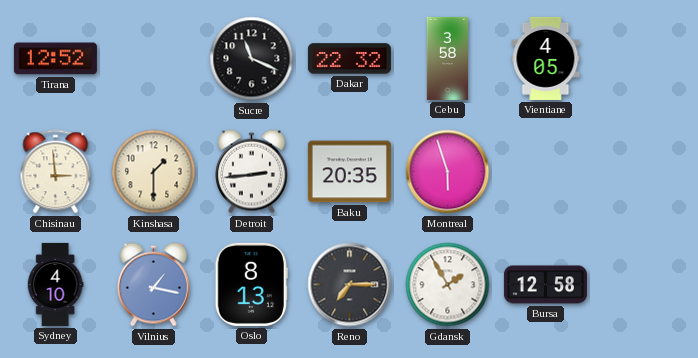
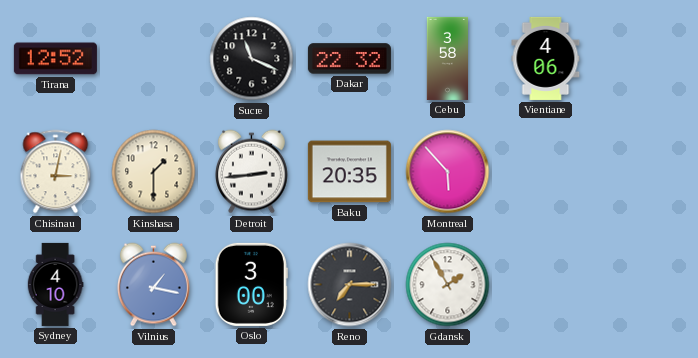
Vientiane: 4:05 -> 4:06
Chisinau: 2:59 -> 3:02
Montreal: 5:57 -> 5:53
Oslo: 8:13 -> 3:00
Bursa: 12:58 -> none
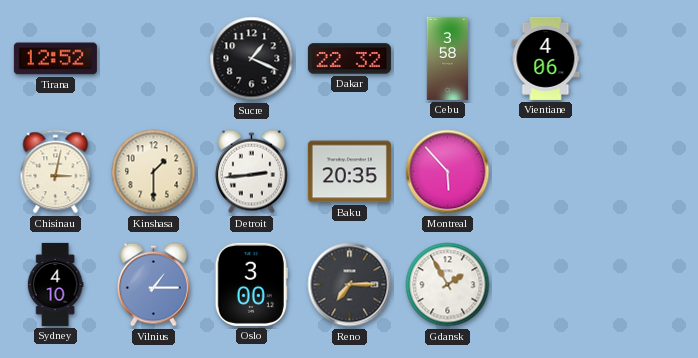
Sucre: 11:19 -> 1:19
Vilnius: 1:17 -> 1:15
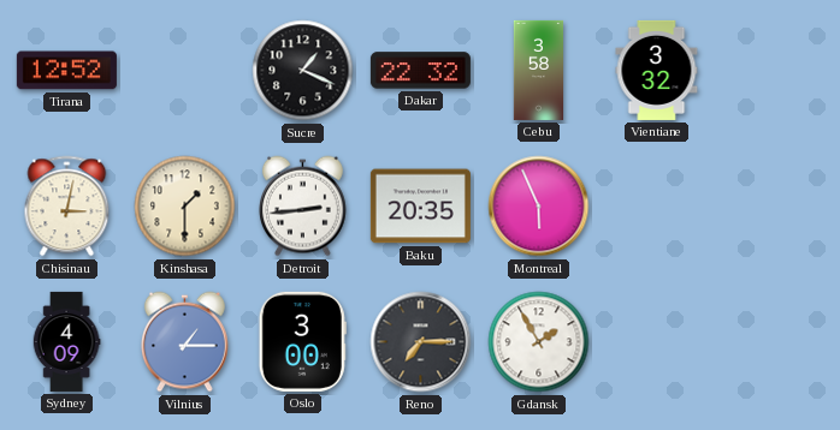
Vientiane: 4:06 -> 3:32
Montreal: 5:53 -> 5:56
Sydney: 4:10 -> 4:09
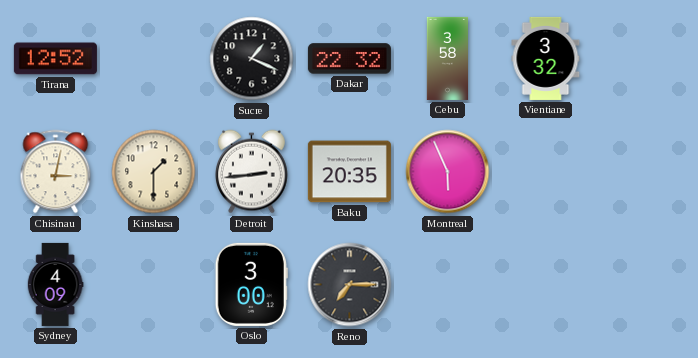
Vilnius: 1:15 -> none
Gdansk: 1:55 -> none
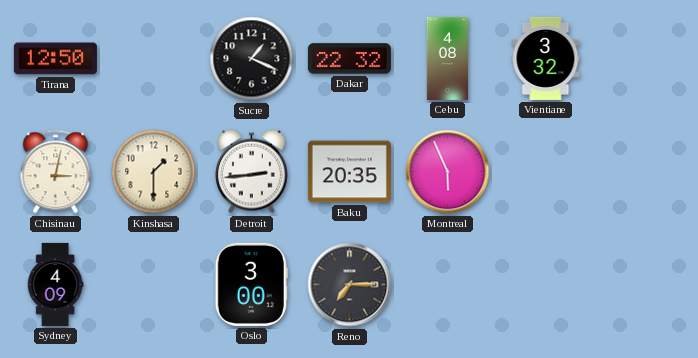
Tirana: 12:52 -> 12:50
Cebu: 3:58 -> 4:08
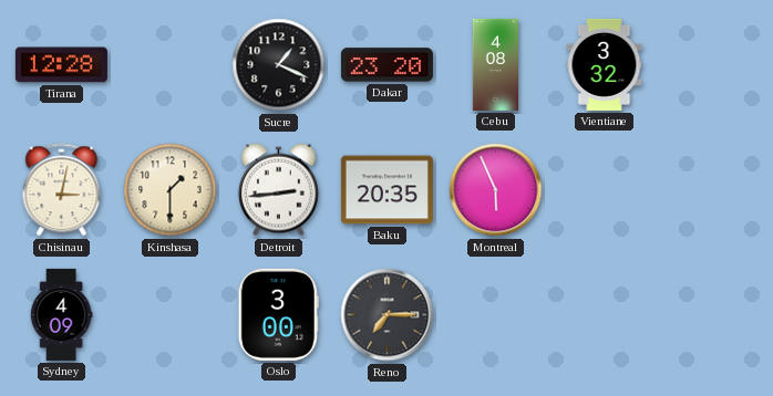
Tirana: 12:50 -> 12:28
Dakar: 22:32 -> 23:20
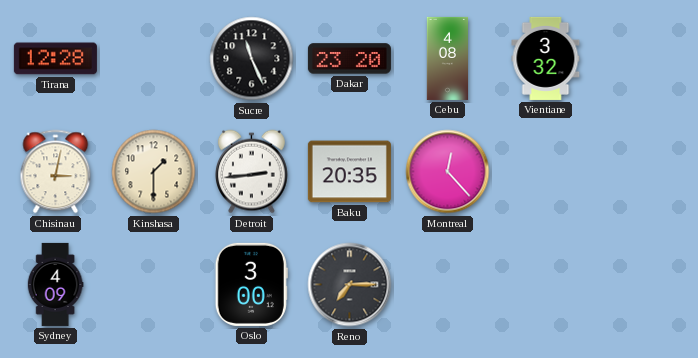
Sucre: 1:19 -> 11:26
Montreal: 5:56 -> 12:23
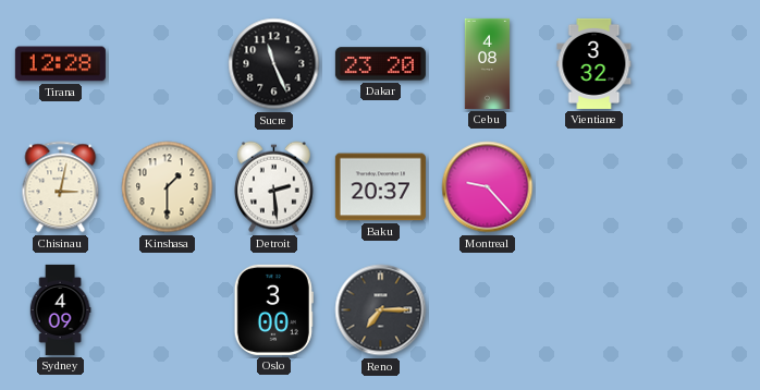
Detroit: 2:44 -> 2:29
Baku: 20:35 -> 20:37
Montreal: 12:23 -> 9:23
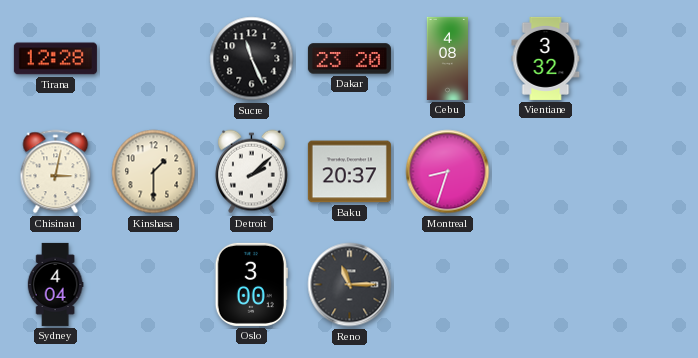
Detroit: 2:29 -> 2:08
Montreal: 9:23 -> 8:33
Sydney: 4:09 -> 4:04
Reno: 7:15 -> 11:15
